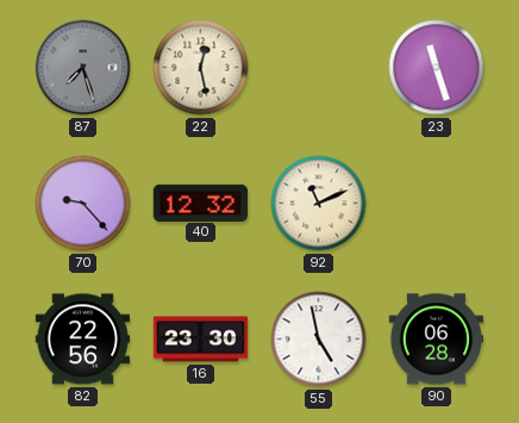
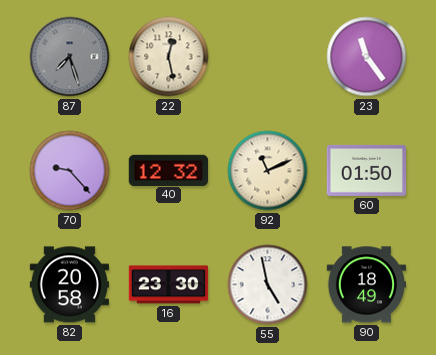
23: 11:27 -> 11:24
60: none -> 01:50
82: 22:56 -> 20:58
90: 06:28 -> 18:49
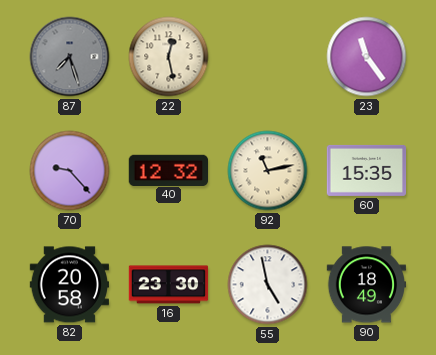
92: 11:11 -> 11:13
60: 01:50 -> 15:35
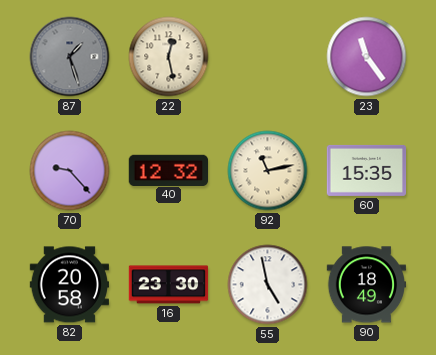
87: 7:27 -> 1:27
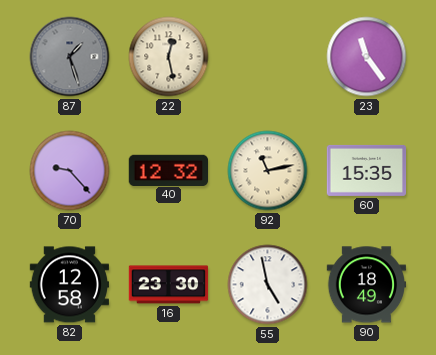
82: 20:58 -> 12:58
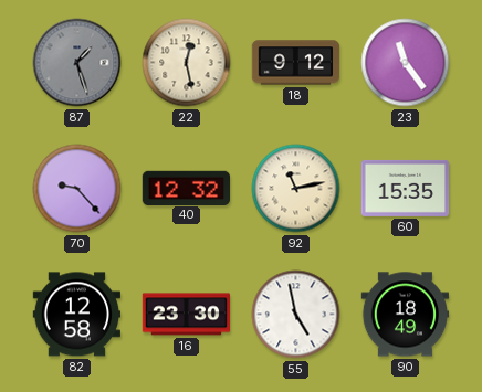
18: none -> 9:12
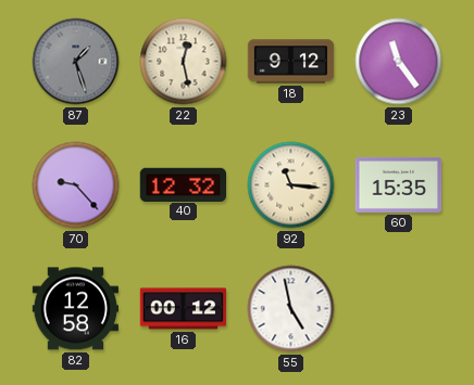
92: 11:13 -> 11:16
16: 23:30 -> 00:12
90: 18:49 -> none
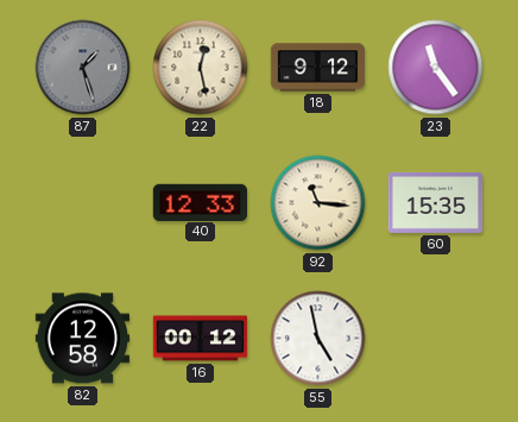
70: 9:23 -> none
40: 12:32 -> 12:33
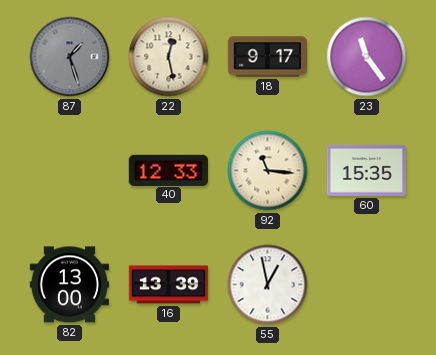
18: 9:12 -> 9:17
82: 12:58 -> 13:00
16: 00:12 -> 13:39
55: 4:58 -> 12:58
